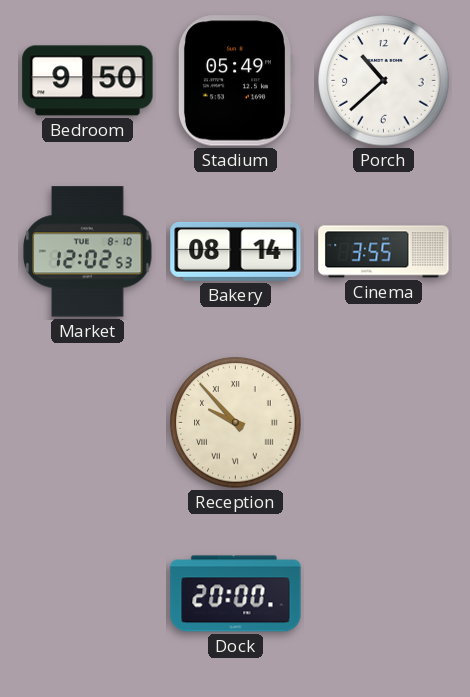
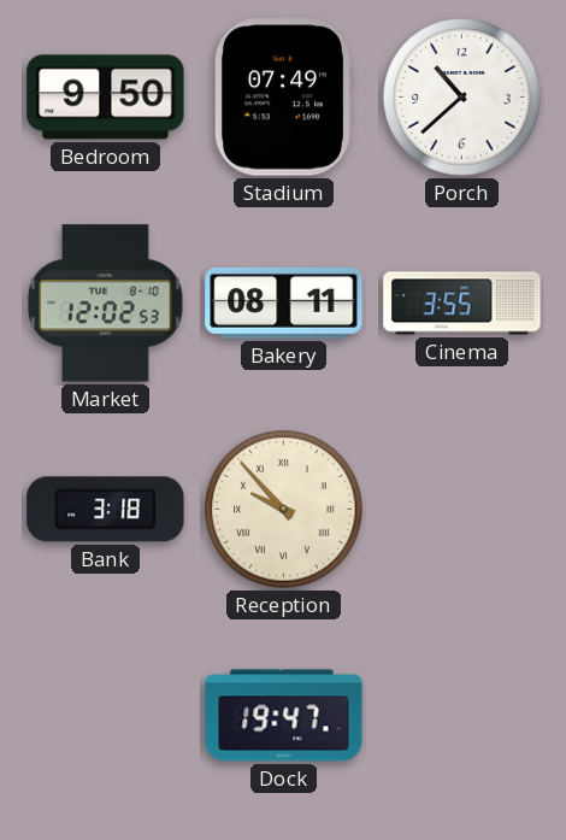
Stadium: 05:49 -> 07:49
Bakery: 08:14 -> 08:11
Bank: none -> 3:18
Dock: 20:00 -> 19:47
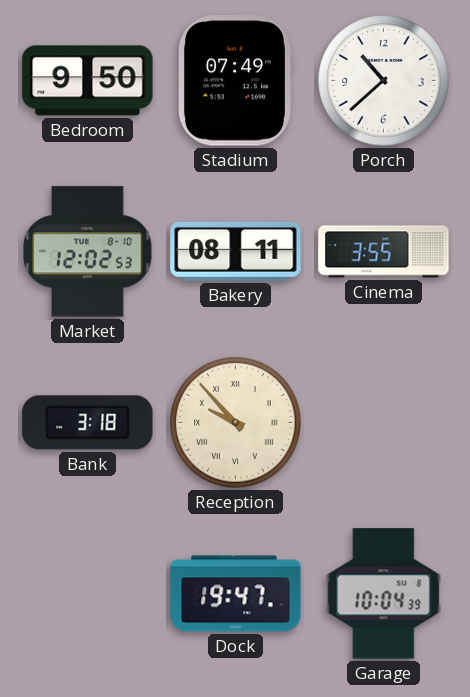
Garage: none -> 10:04
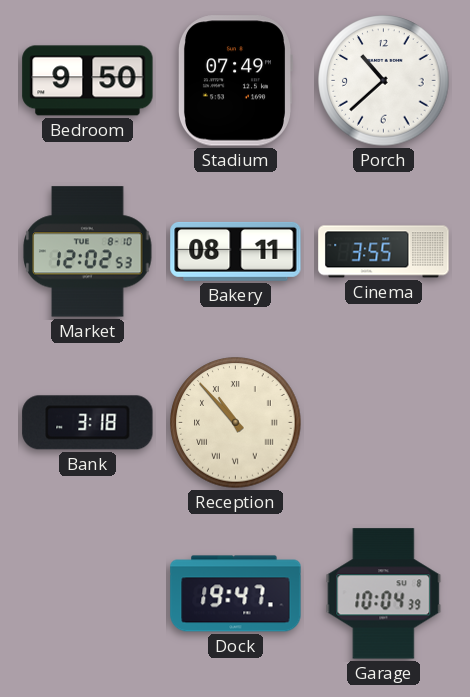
Reception: 9:53 -> 10:53
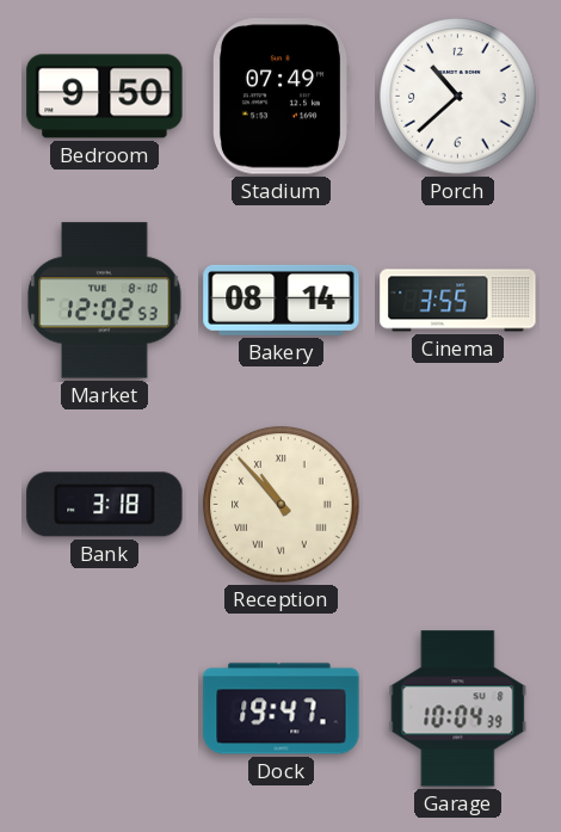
Bakery: 08:11 -> 08:14
